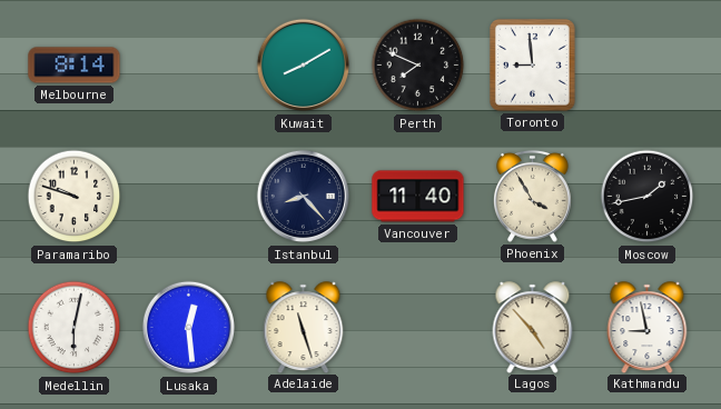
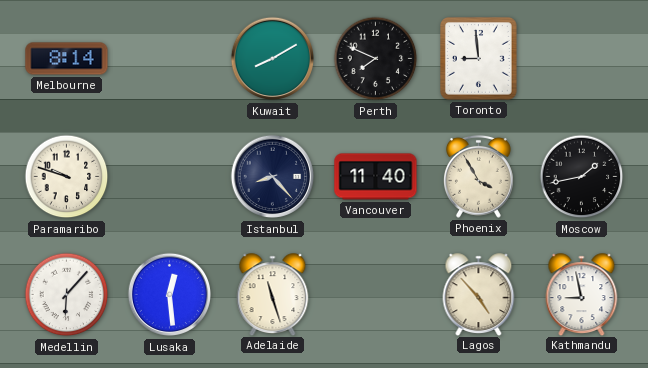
Medellin: 6:02 -> 6:07
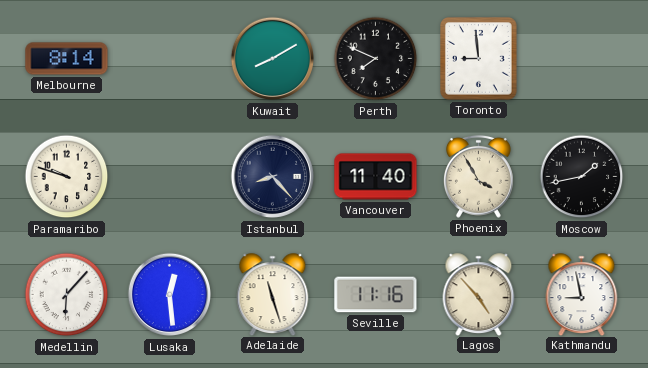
Seville: none -> 11:16
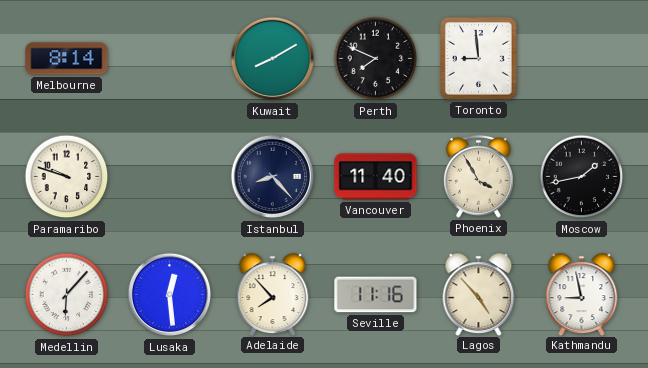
Adelaide: 11:27 -> 7:53
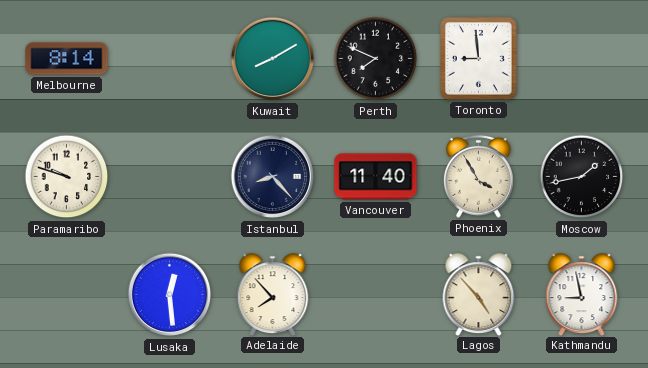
Medellin: 6:07 -> none
Seville: 11:16 -> none
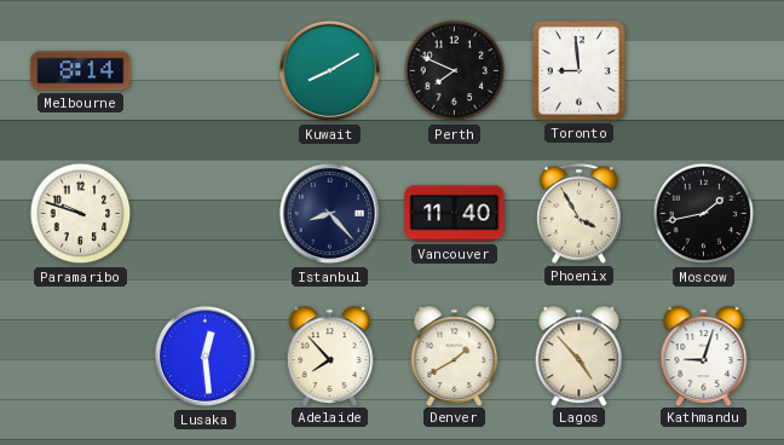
Denver: none -> 1:40
Kathmandu: 8:58 -> 9:03
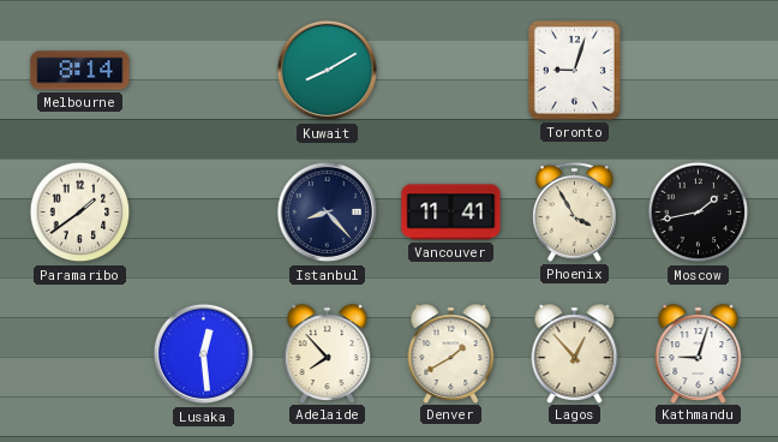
Perth: 7:49 -> none
Toronto: 8:59 -> 9:03
Paramaribo: 9:48 -> 1:39
Vancouver: 11:40 -> 11:41
Lagos: 4:53 -> 12:53
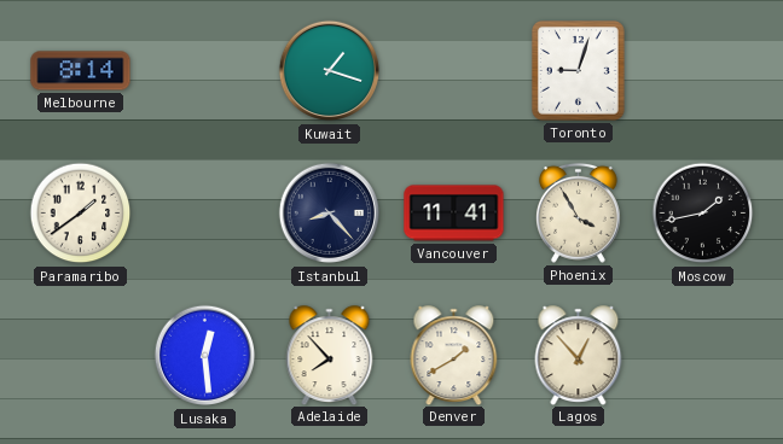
Kuwait: 8:10 -> 1:18
Kathmandu: 9:03 -> none
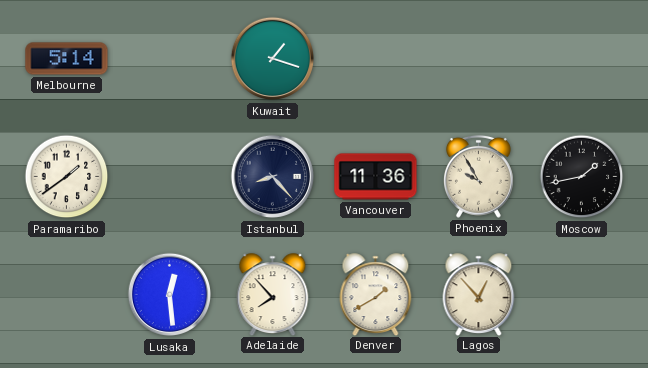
Melbourne: 8:14 -> 5:14
Toronto: 9:03 -> none
Vancouver: 11:41 -> 11:36
Phoenix: 3:55 -> 9:55
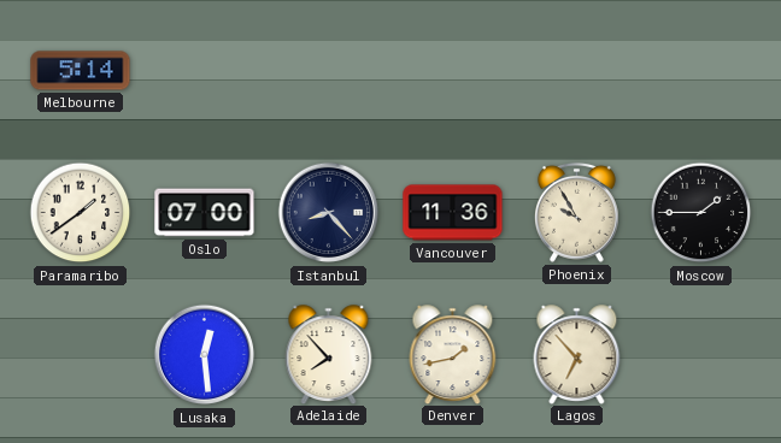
Kuwait: 1:18 -> none
Oslo: none -> 07:00
Moscow: 1:43 -> 1:45
Denver: 1:40 -> 1:43
Lagos: 12:53 -> 6:53
